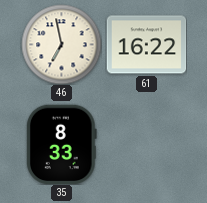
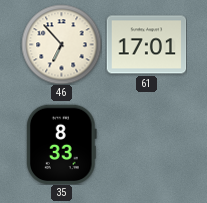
46: 6:58 -> 6:53
61: 16:22 -> 17:01
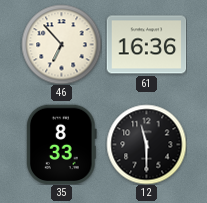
61: 17:01 -> 16:36
12: none -> 11:30
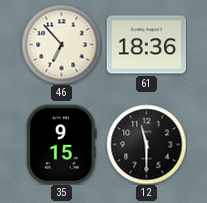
61: 16:36 -> 18:36
35: 8:33 -> 9:15
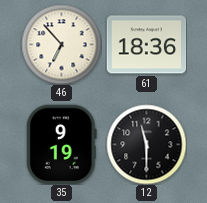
35: 9:15 -> 9:19
